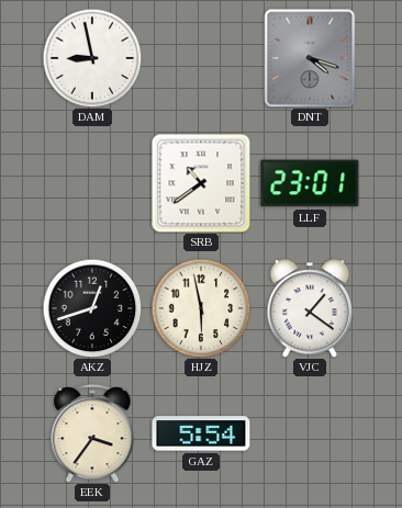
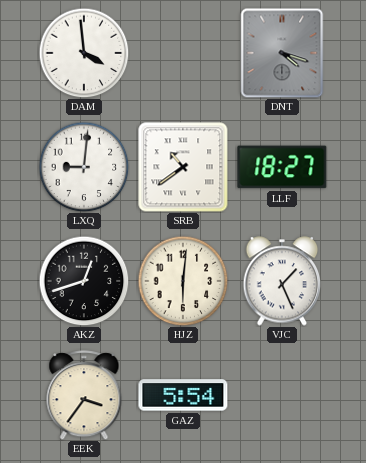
DAM: 8:58 -> 3:59
LXQ: none -> 9:01
LLF: 23:01 -> 18:27
HJZ: 5:58 -> 6:01
VJC: 1:21 -> 1:26
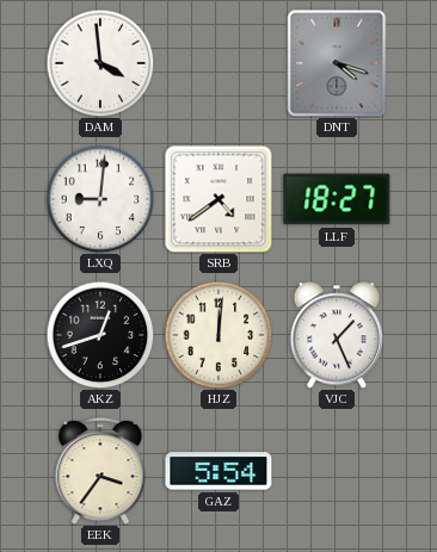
SRB: 10:39 -> 4:39
HJZ: 6:01 -> 12:01
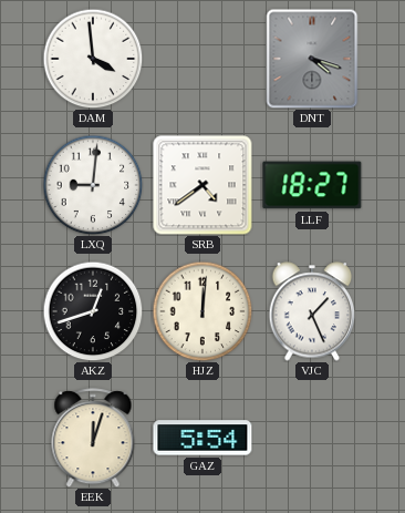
EEK: 3:36 -> 12:03
